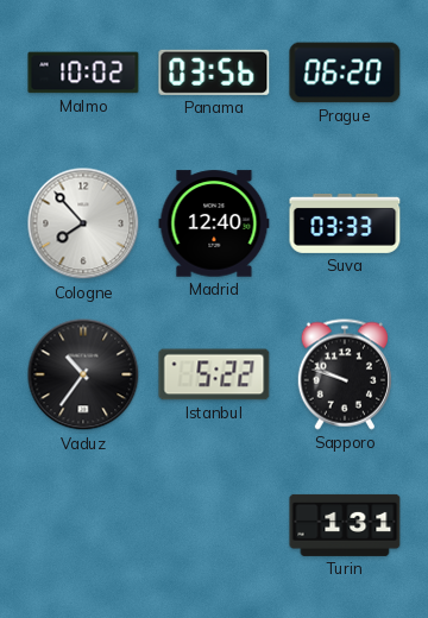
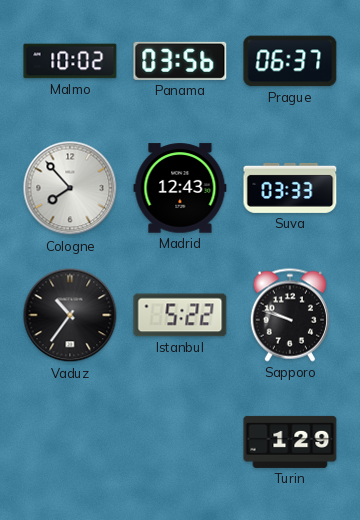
Prague: 06:20 -> 06:37
Madrid: 12:40 -> 12:43
Turin: 1:31 -> 1:29
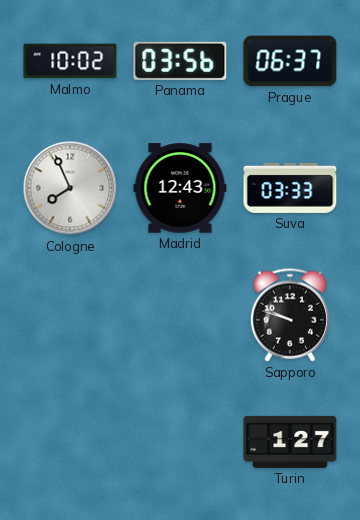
Cologne: 7:53 -> 7:56
Vaduz: 10:36 -> none
Istanbul: 5:22 -> none
Turin: 1:29 -> 1:27
